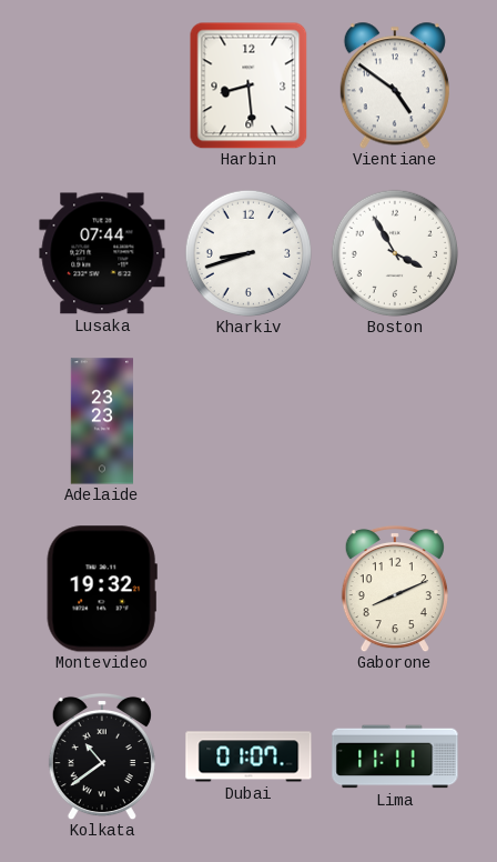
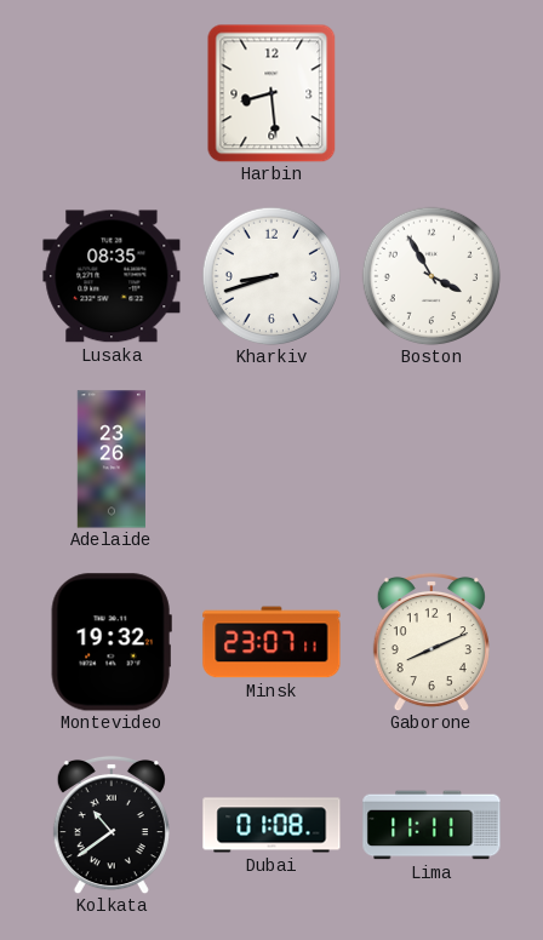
Vientiane: 4:51 -> none
Lusaka: 07:44 -> 08:35
Adelaide: 23:23 -> 23:26
Minsk: none -> 23:07
Dubai: 01:07 -> 01:08
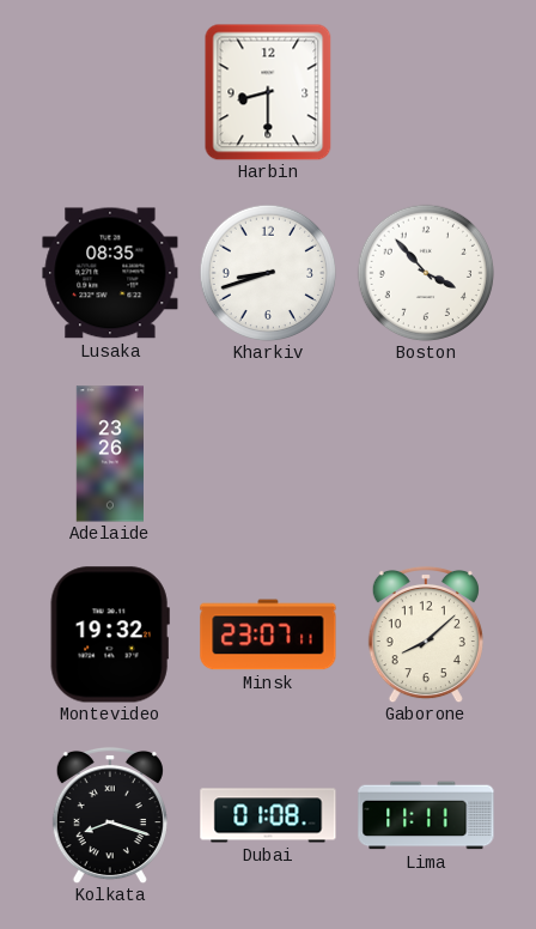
Harbin: 8:29 -> 8:30
Boston: 3:55 -> 3:53
Gaborone: 8:11 -> 8:08
Kolkata: 10:39 -> 8:18
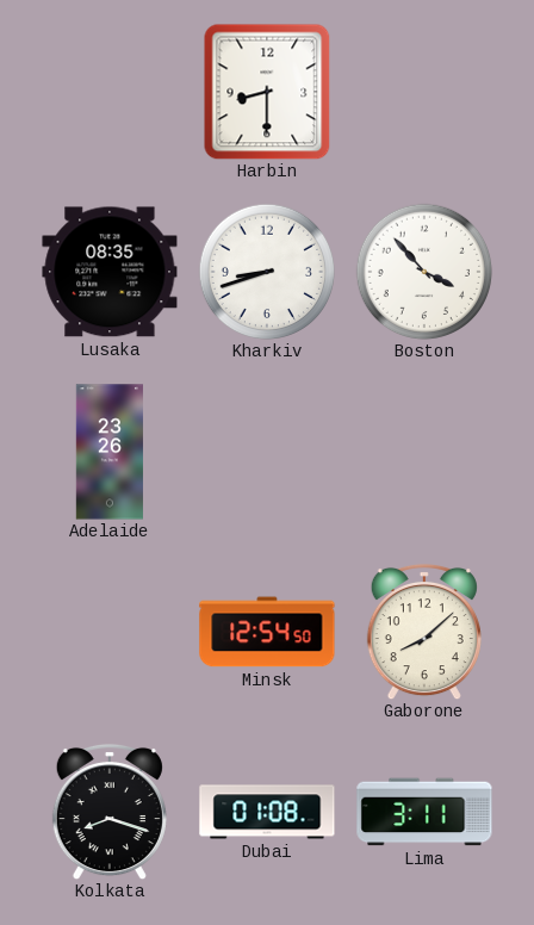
Montevideo: 19:32 -> none
Minsk: 23:07 -> 12:54
Lima: 11:11 -> 3:11
